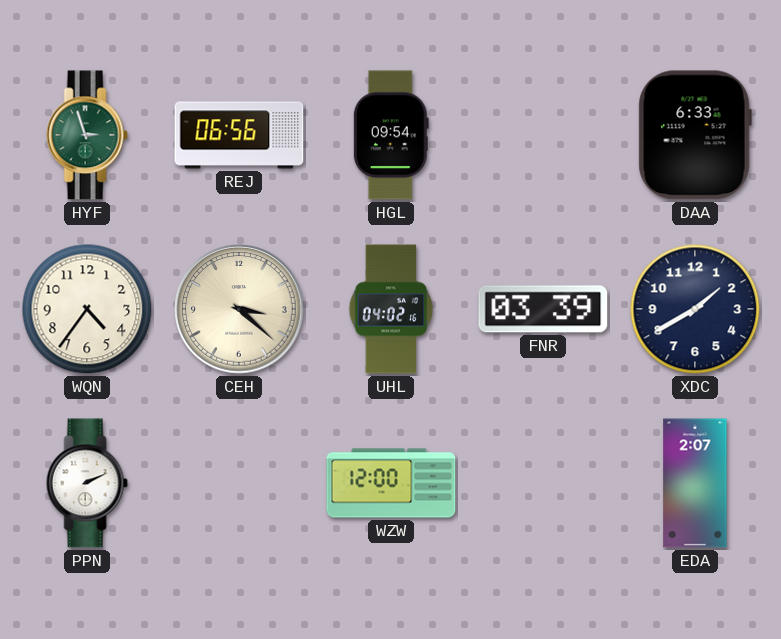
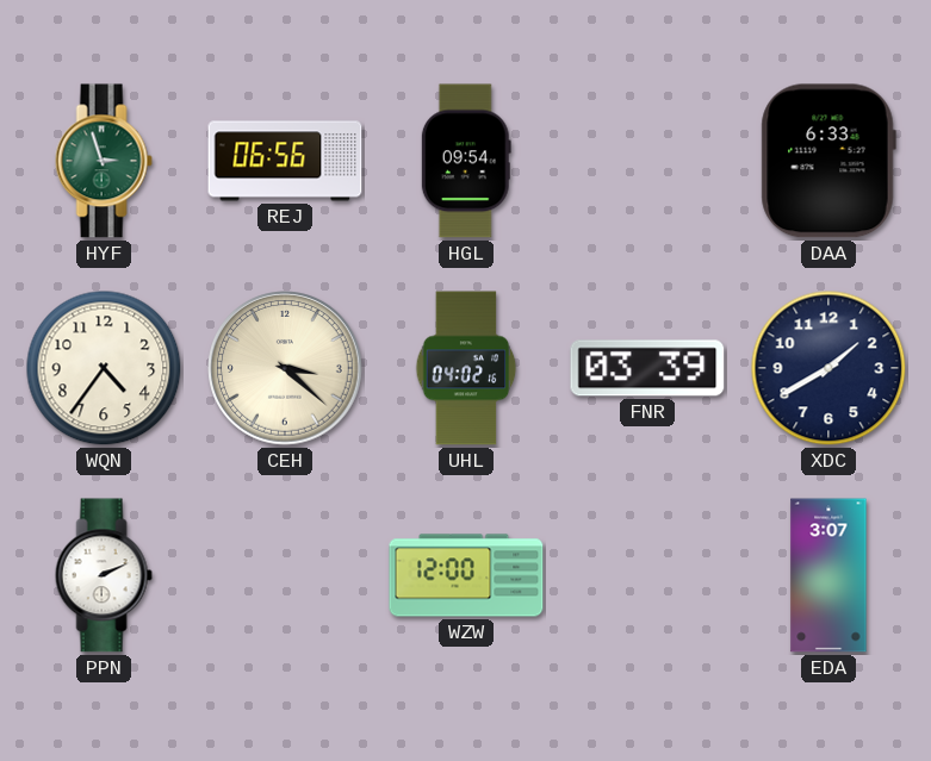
EDA: 2:07 -> 3:07
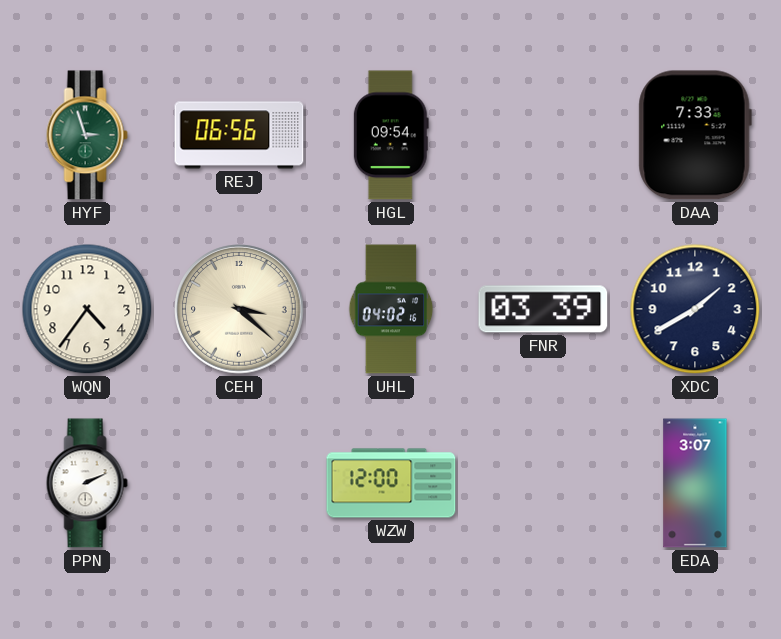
DAA: 6:33 -> 7:33
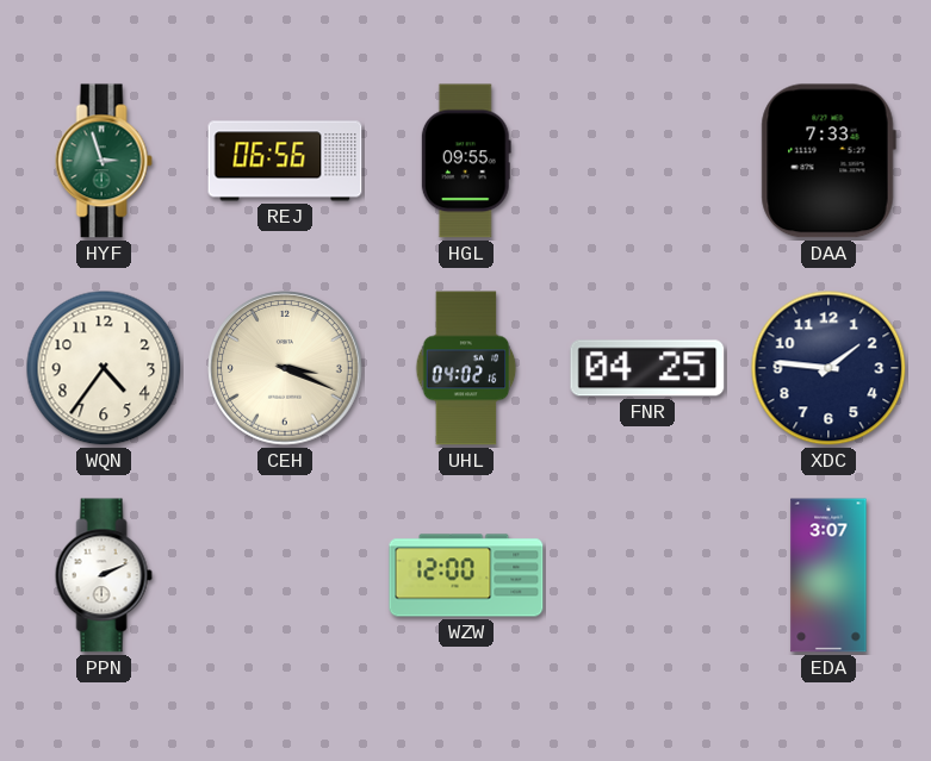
HGL: 09:54 -> 09:55
CEH: 3:22 -> 3:19
FNR: 03:39 -> 04:25
XDC: 1:40 -> 1:46
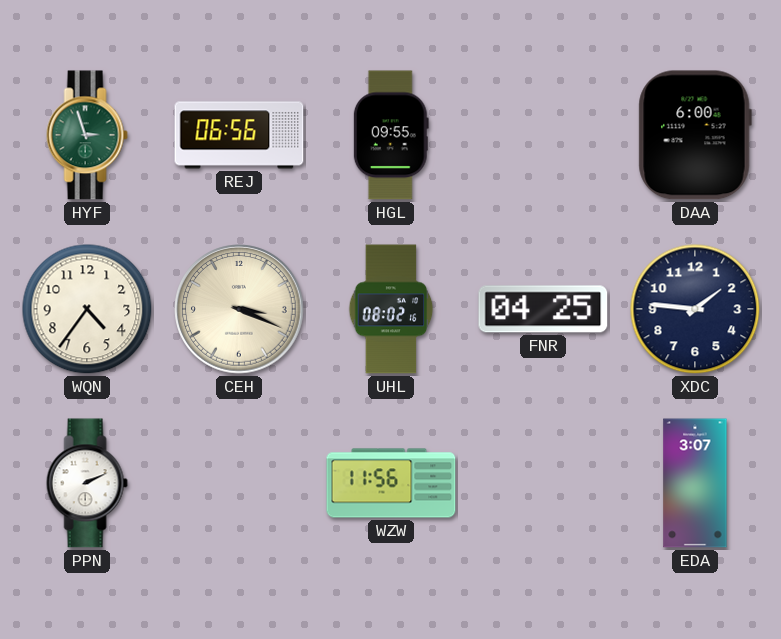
DAA: 7:33 -> 6:00
UHL: 04:02 -> 08:02
WZW: 12:00 -> 11:56
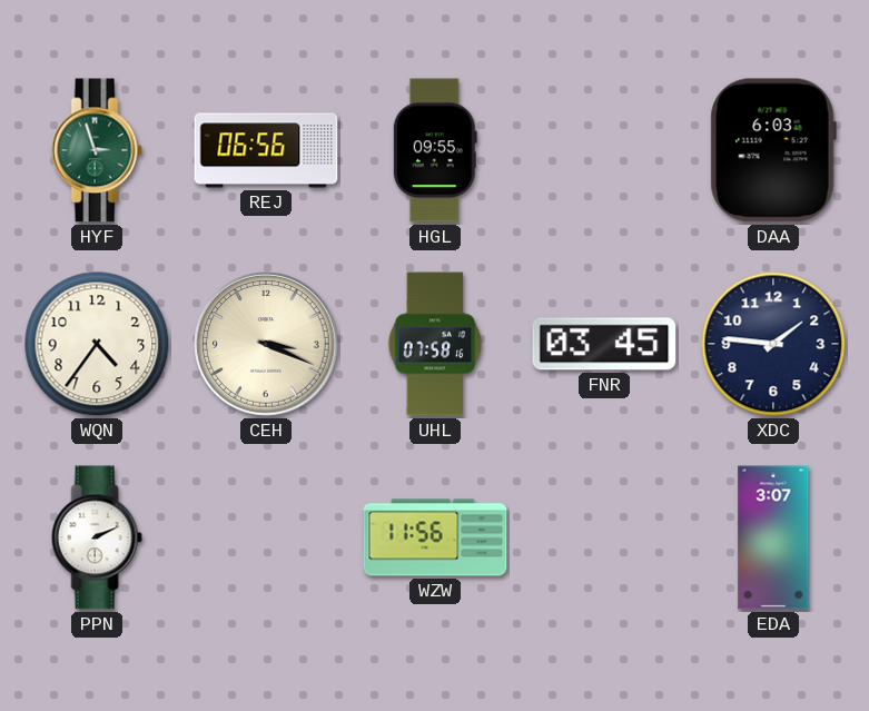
DAA: 6:00 -> 6:03
UHL: 08:02 -> 07:58
FNR: 04:25 -> 03:45
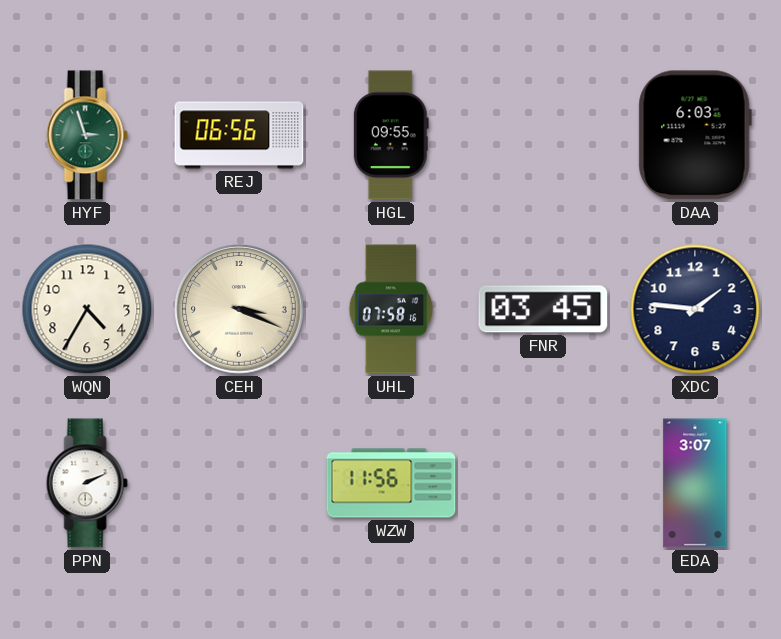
WQN: 4:36 -> 4:35
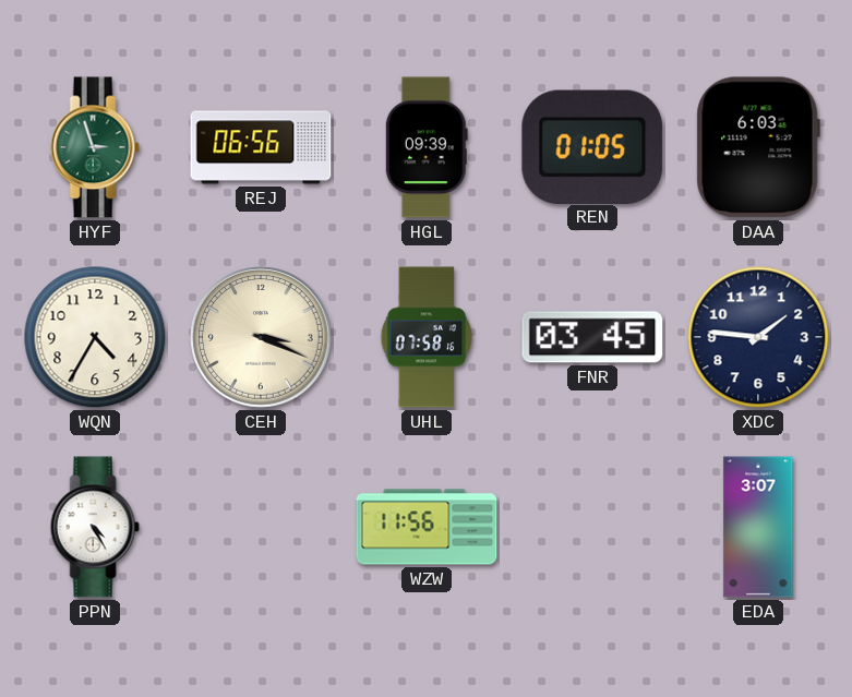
HGL: 09:55 -> 09:39
REN: none -> 01:05
PPN: 2:11 -> 4:25
